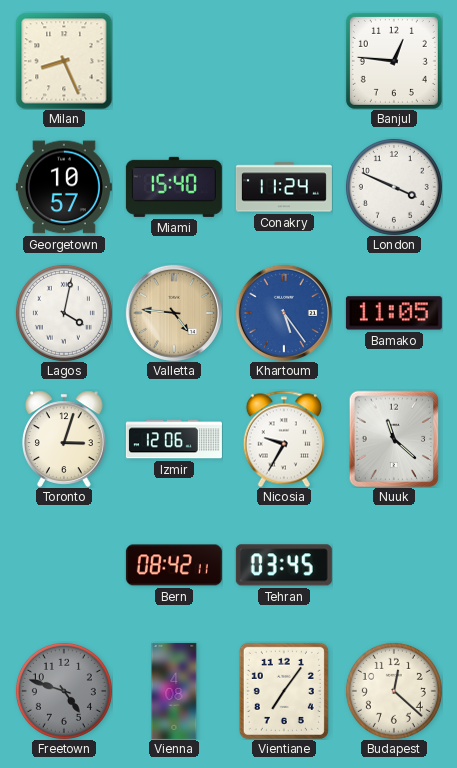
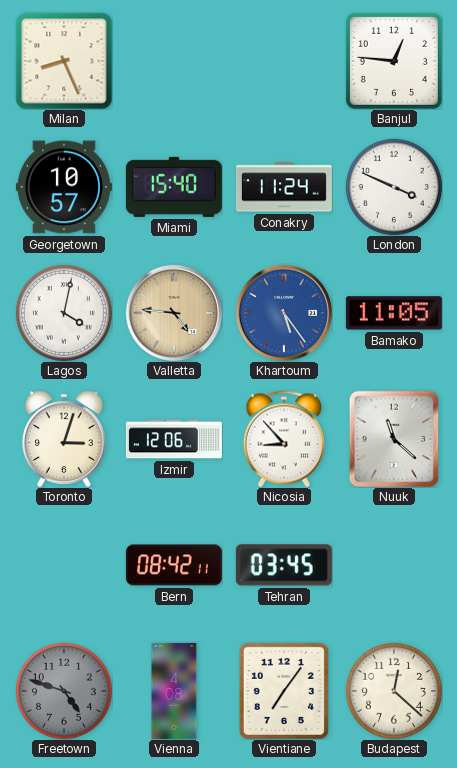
Nicosia: 9:35 -> 8:53
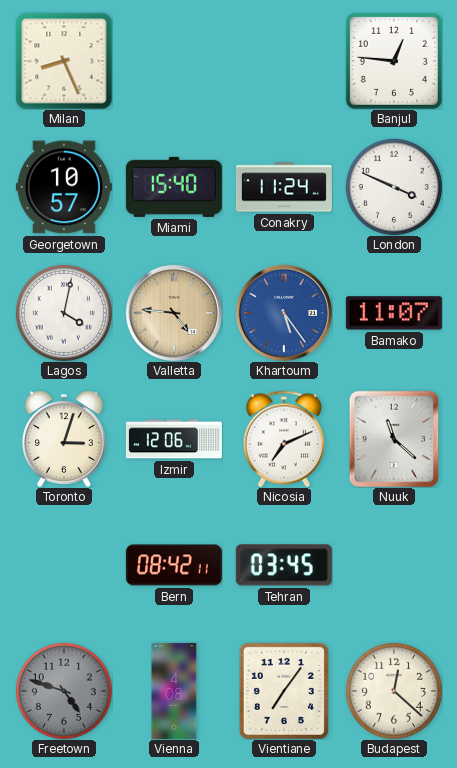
Bamako: 11:05 -> 11:07
Nicosia: 8:53 -> 7:11
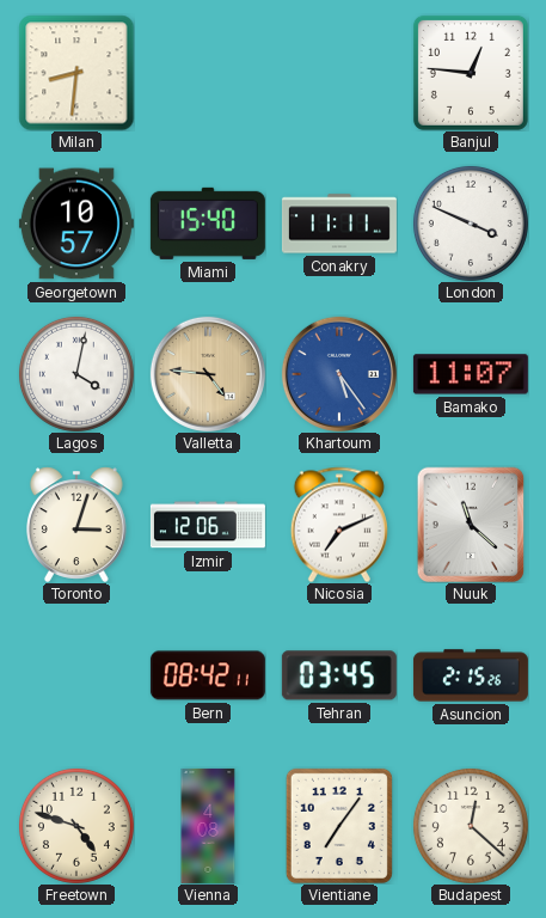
Milan: 8:26 -> 8:31
Conakry: 11:24 -> 11:11
Asuncion: none -> 2:15
Freetown dial: grey -> cream
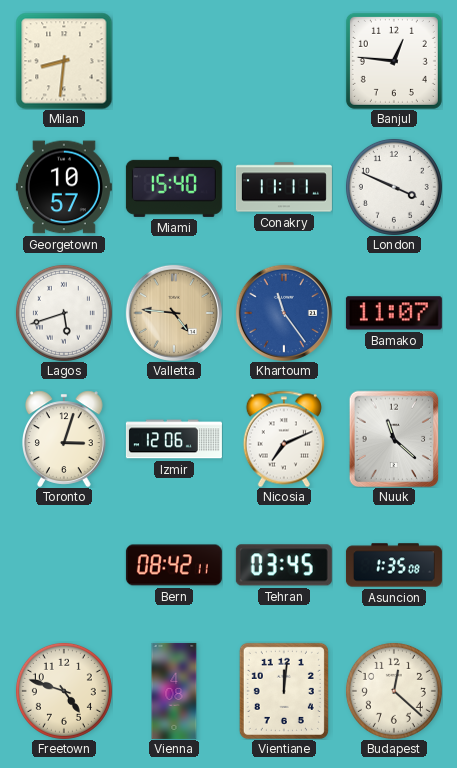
Lagos: 4:02 -> 5:42
Khartoum: 5:24 -> 11:24
Asuncion: 2:15 -> 1:35
Vientiane: 7:06 -> 12:01
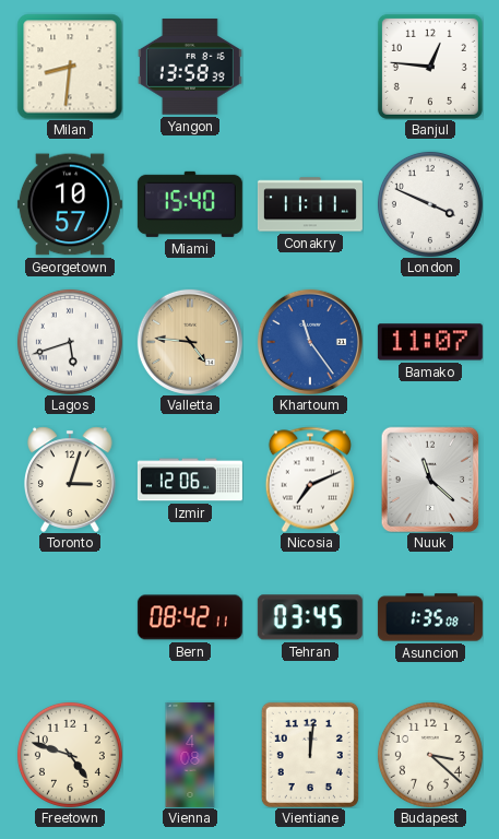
Yangon: none -> 13:58
Budapest: 12:22 -> 3:22
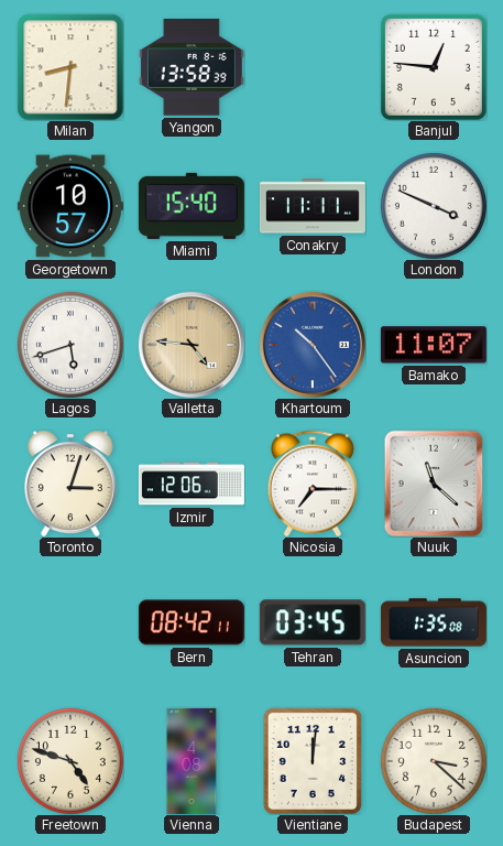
Khartoum: 11:24 -> 10:24
Nicosia: 7:11 -> 7:15
